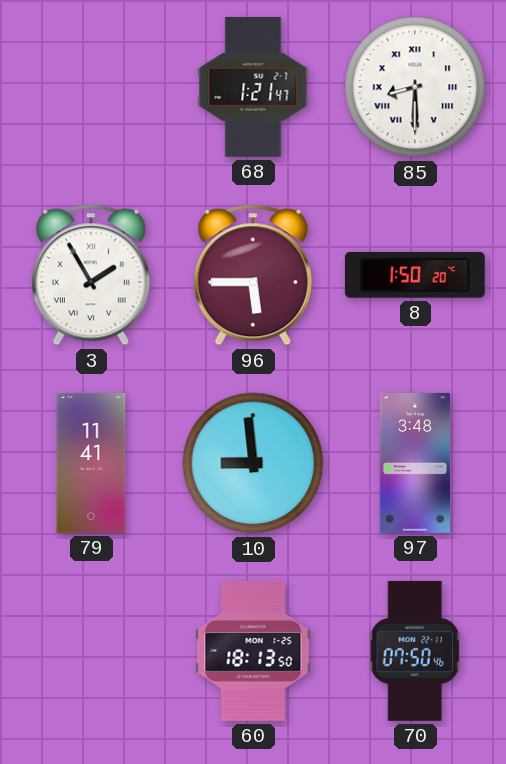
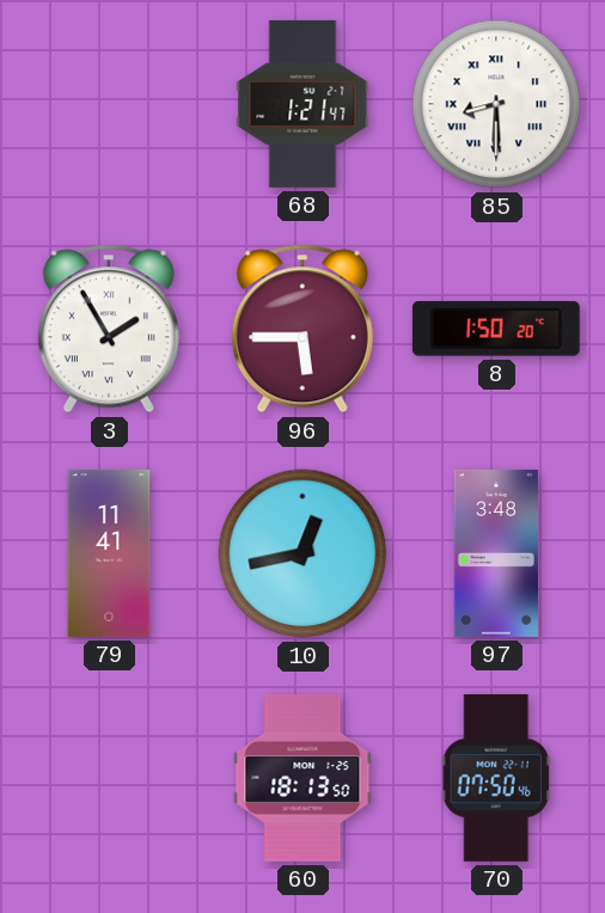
10: 8:59 -> 12:43
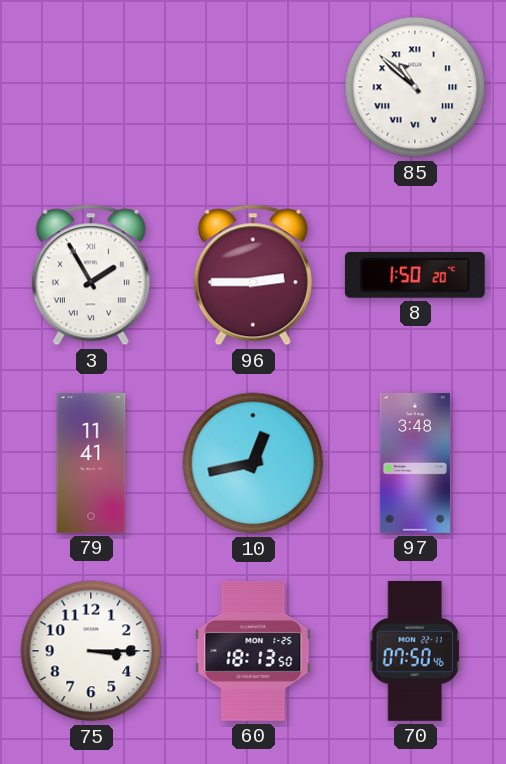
68: 1:21 -> none
85: 8:30 -> 10:52
96: 5:45 -> 2:45
75: none -> 3:15
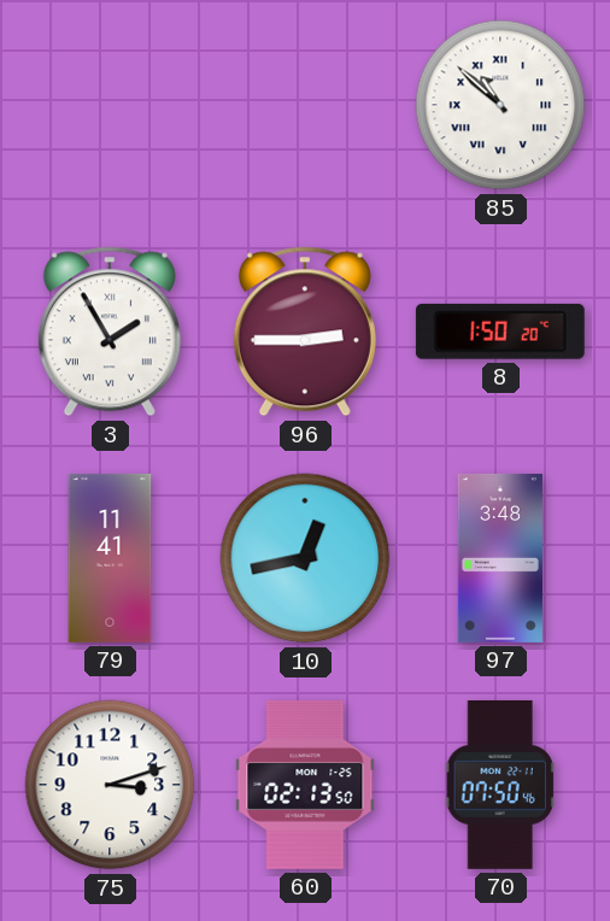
75: 3:15 -> 3:12
60: 18:13 -> 02:13
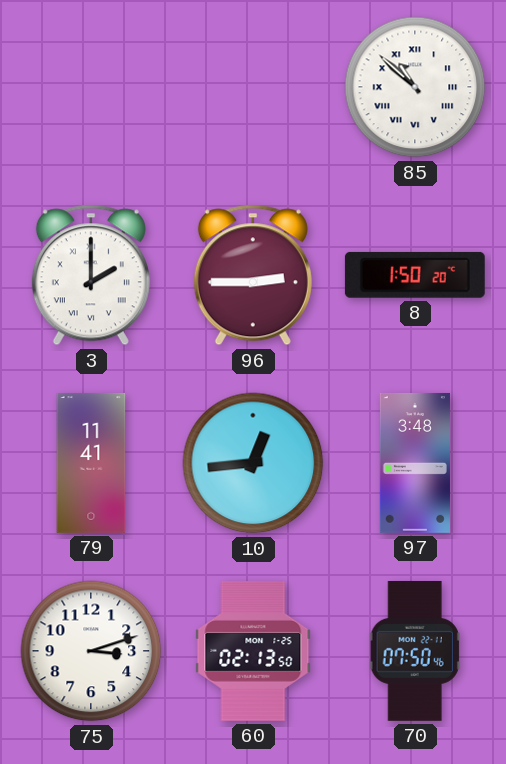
3: 1:55 -> 2:00
10: 12:43 -> 12:44
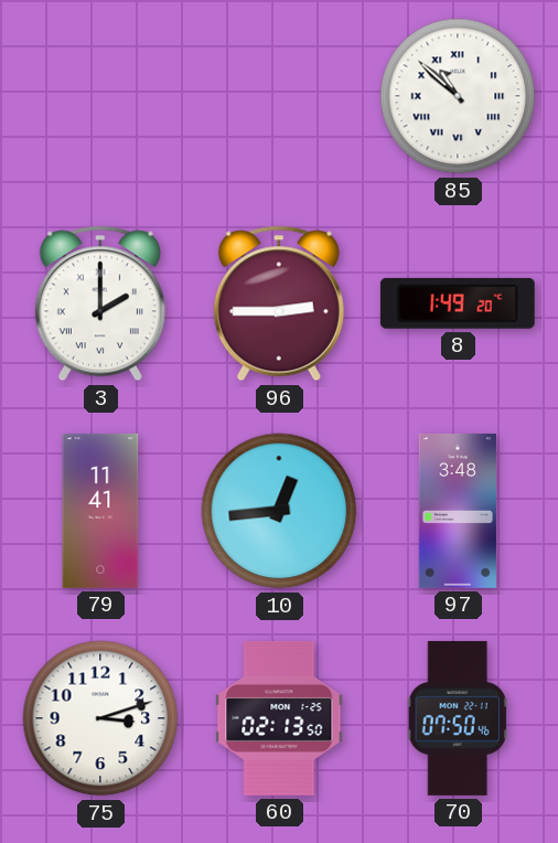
8: 1:50 -> 1:49
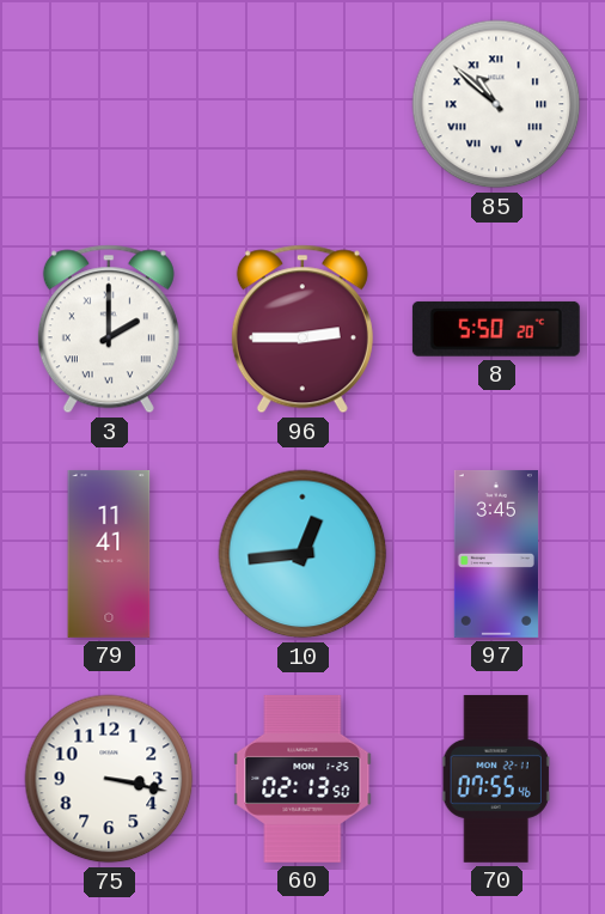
8: 1:49 -> 5:50
97: 3:48 -> 3:45
75: 3:12 -> 3:17
70: 07:50 -> 07:55
